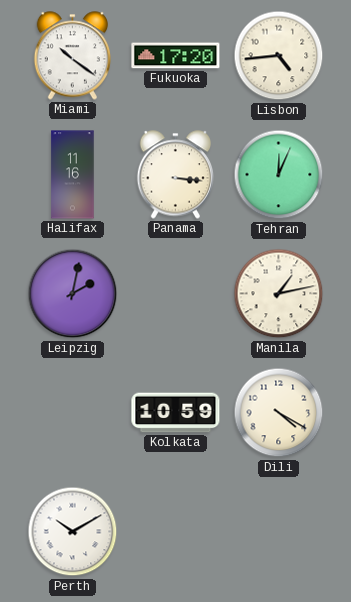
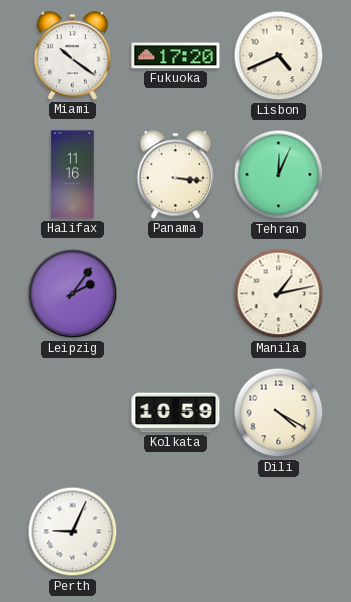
Lisbon: 4:44 -> 4:41
Leipzig: 2:02 -> 2:06
Perth: 10:10 -> 9:04
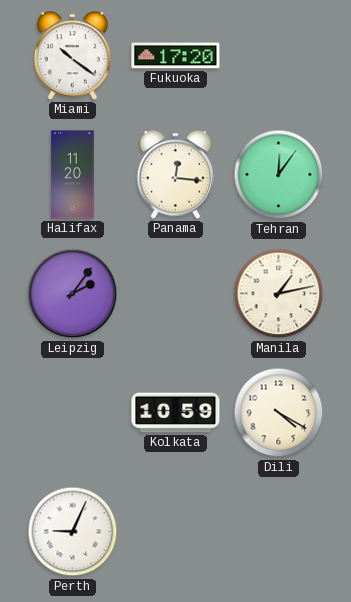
Lisbon: 4:41 -> none
Halifax: 11:16 -> 11:20
Panama: 3:16 -> 12:16
Tehran: 12:04 -> 12:06
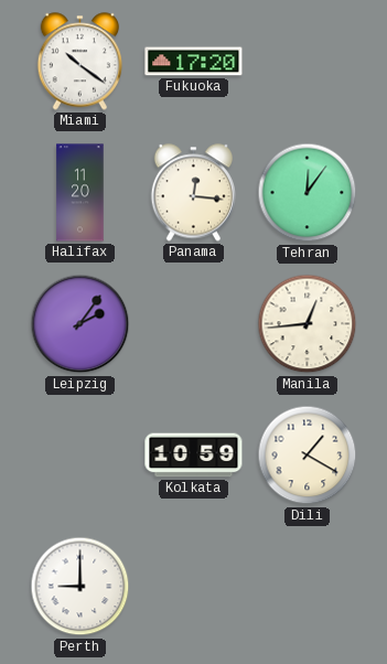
Manila: 1:13 -> 12:44
Dili: 4:20 -> 1:20
Perth: 9:04 -> 9:00
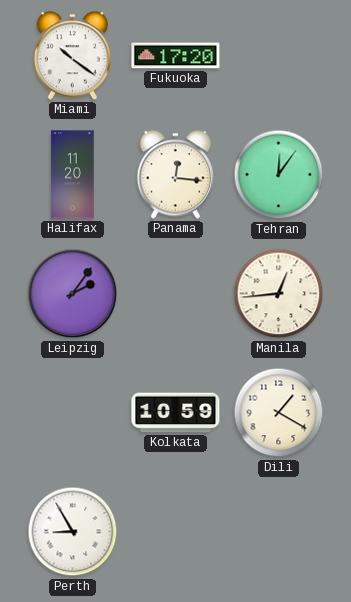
Perth: 9:00 -> 8:55
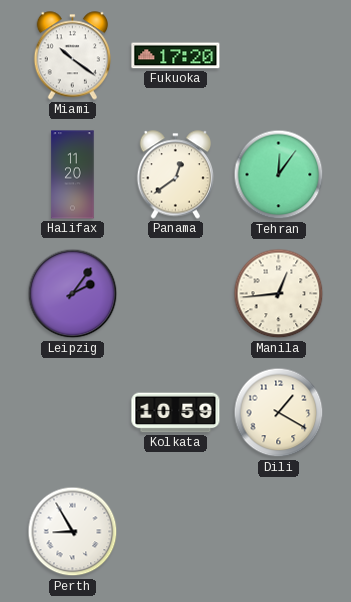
Panama: 12:16 -> 12:39
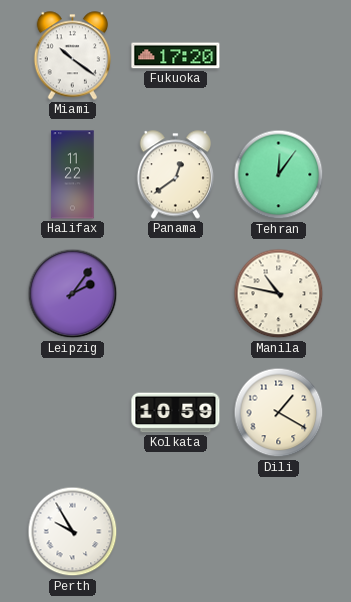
Halifax: 11:20 -> 11:22
Manila: 12:44 -> 10:47
Perth: 8:55 -> 9:55
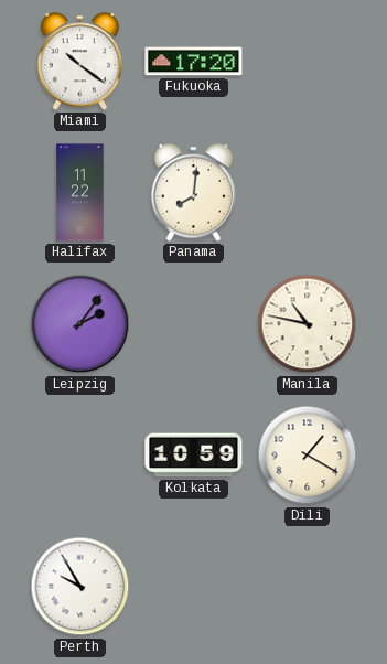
Panama: 12:39 -> 8:01
Tehran: 12:06 -> none
